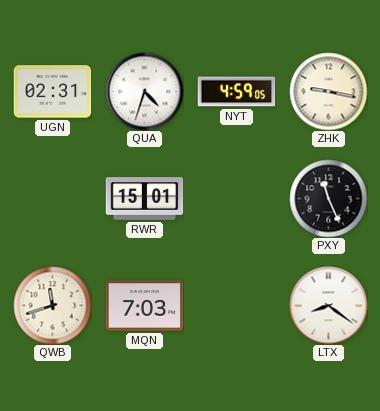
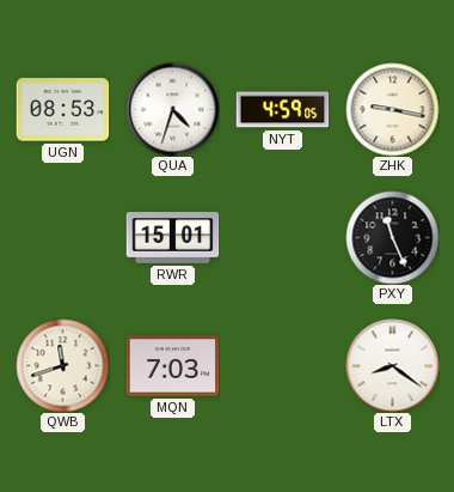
UGN: 02:31 -> 08:53
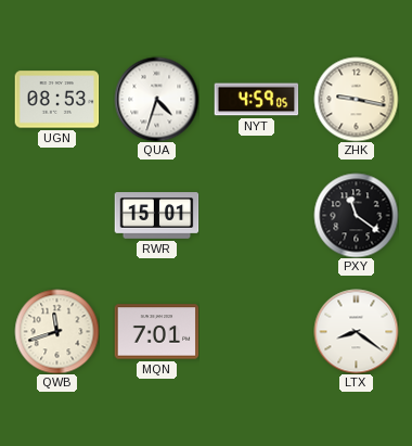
PXY: 11:26 -> 11:21
MQN: 7:03 -> 7:01
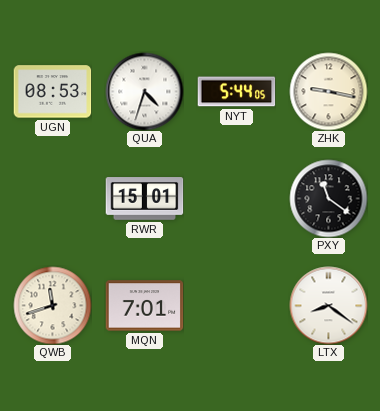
NYT: 4:59 -> 5:44
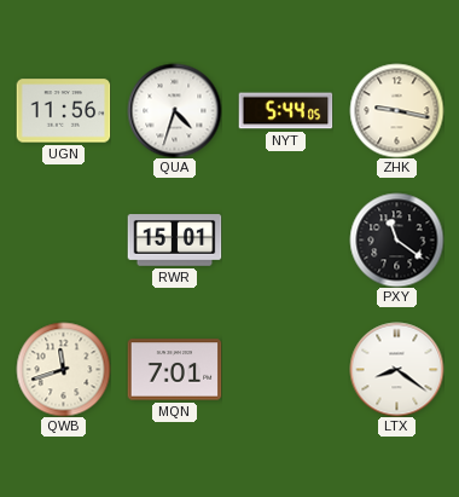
UGN: 08:53 -> 11:56
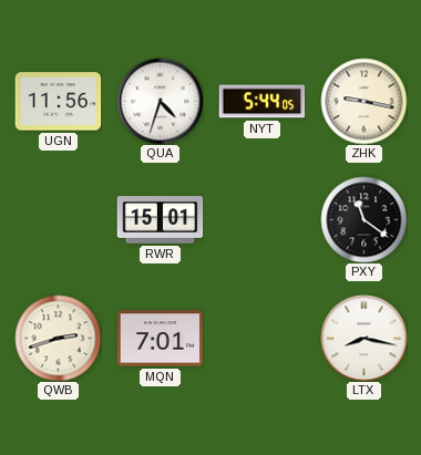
QWB: 11:42 -> 2:42
LTX: 8:21 -> 8:17
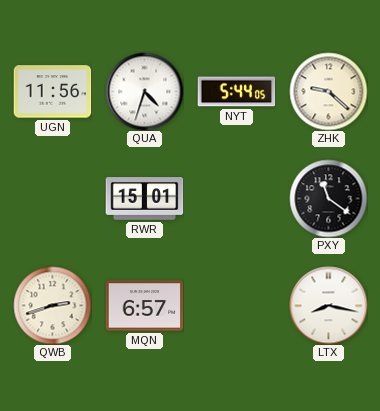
ZHK: 9:17 -> 9:22
MQN: 7:01 -> 6:57
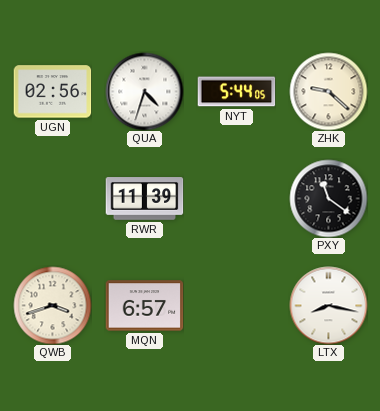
UGN: 11:56 -> 02:56
RWR: 15:01 -> 11:39
QWB: 2:42 -> 3:42
